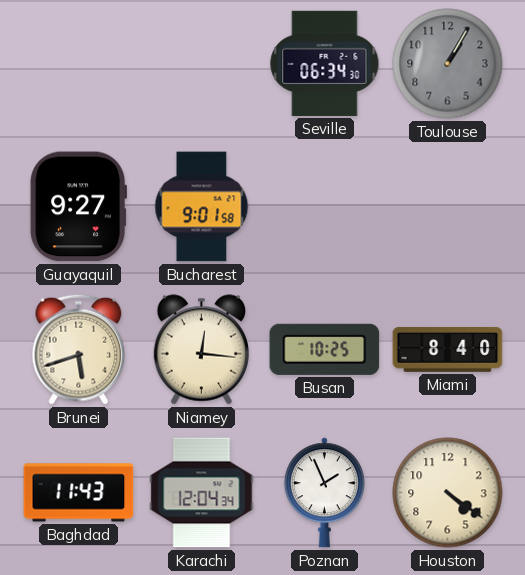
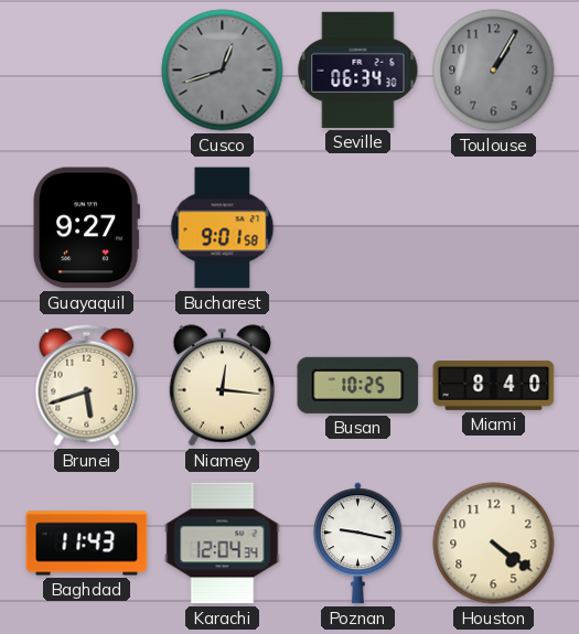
Cusco: none -> 12:42
Poznan: 1:56 -> 9:17
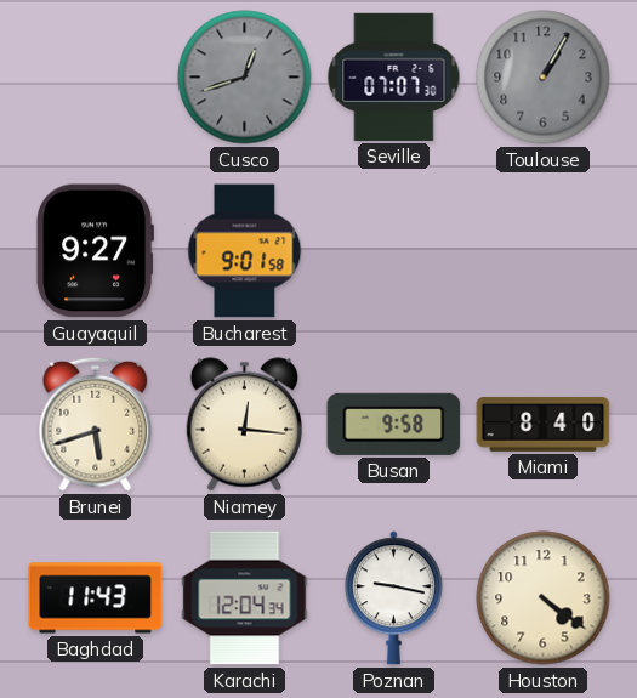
Seville: 06:34 -> 07:07
Busan: 10:25 -> 9:58
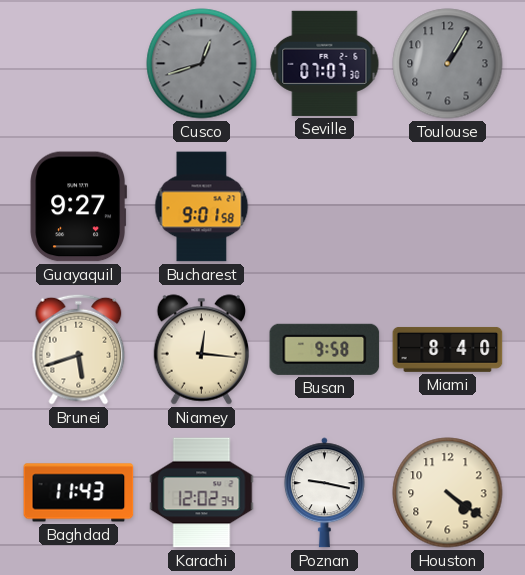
Karachi: 12:04 -> 12:02
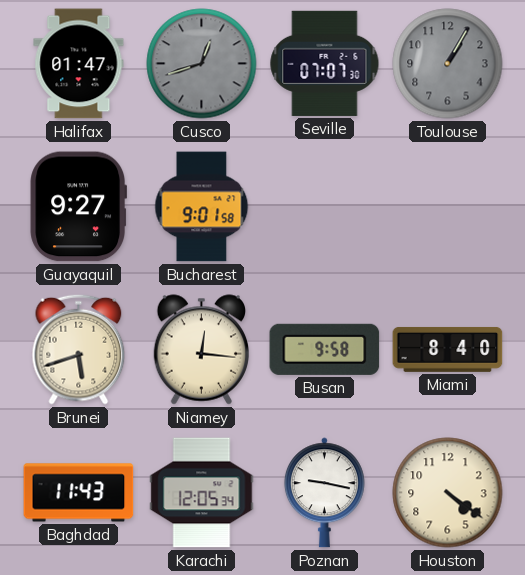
Halifax: none -> 01:47
Karachi: 12:02 -> 12:05
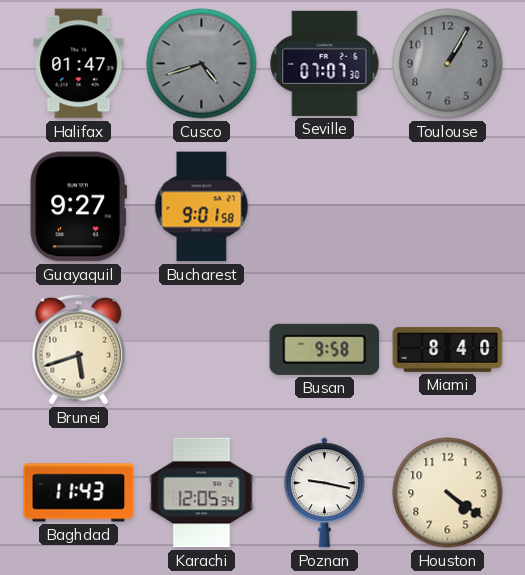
Cusco: 12:42 -> 4:42
Niamey: 12:16 -> none
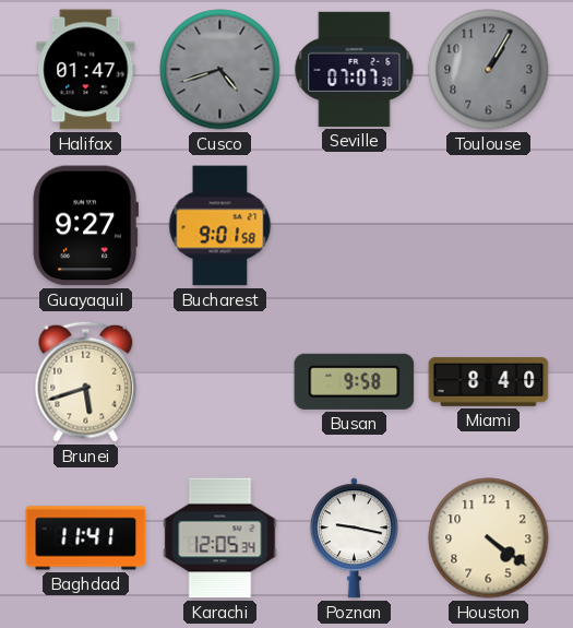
Baghdad: 11:43 -> 11:41
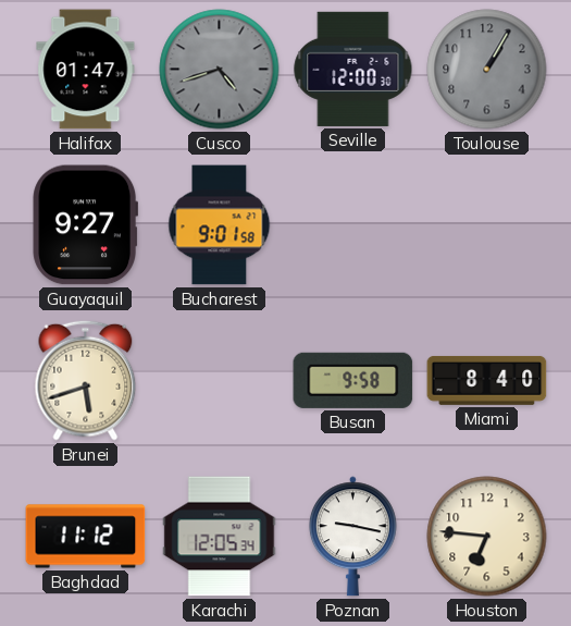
Seville: 07:07 -> 12:00
Baghdad: 11:41 -> 11:12
Houston: 4:21 -> 6:46
